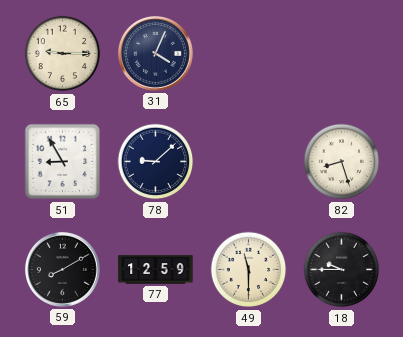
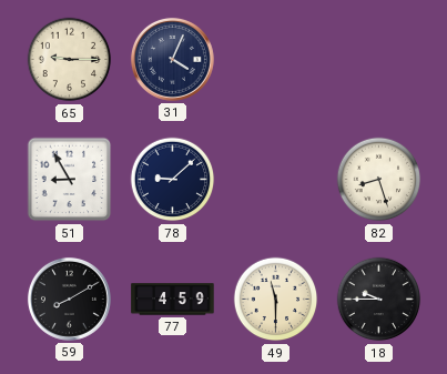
77: 12:59 -> 4:59
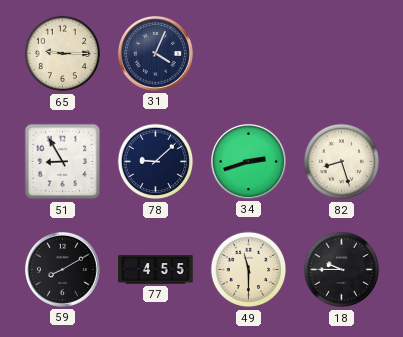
34: none -> 2:42
77: 4:59 -> 4:55
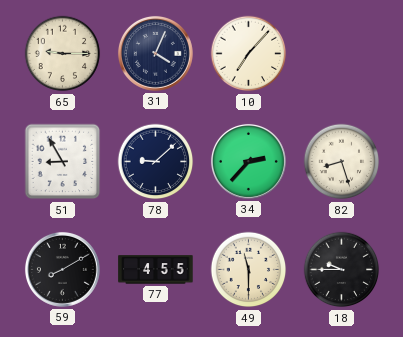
10: none -> 7:07
34: 2:42 -> 2:37
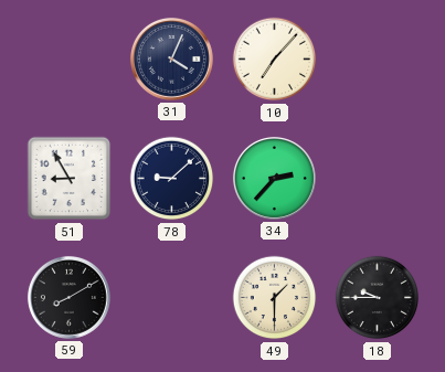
65: 9:15 -> none
82: 8:27 -> none
77: 4:55 -> none
49: 11:30 -> 1:30
